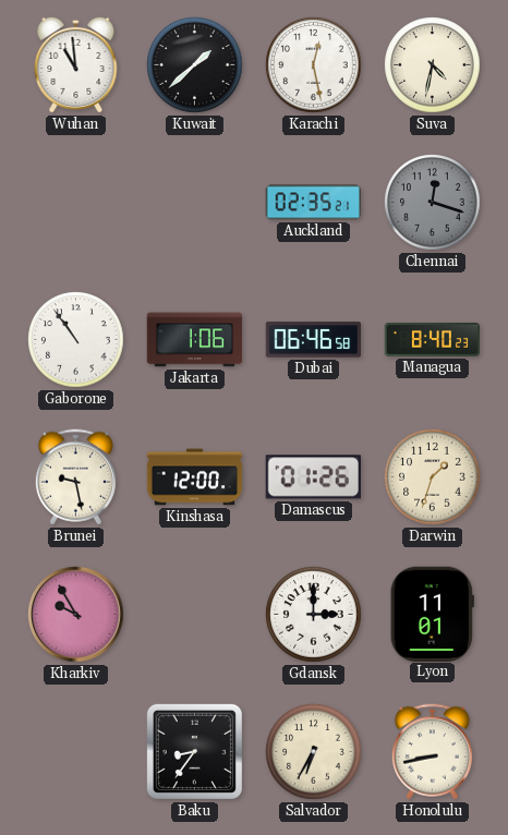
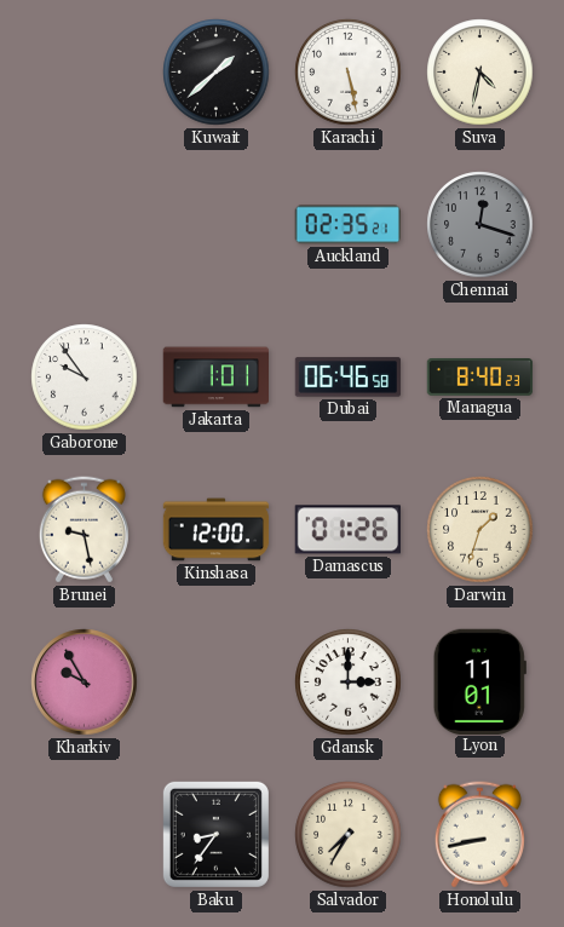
Wuhan: 10:59 -> none
Karachi: 12:28 -> 5:28
Gaborone: 10:54 -> 9:54
Jakarta: 1:06 -> 1:01
Salvador: 6:35 -> 7:35
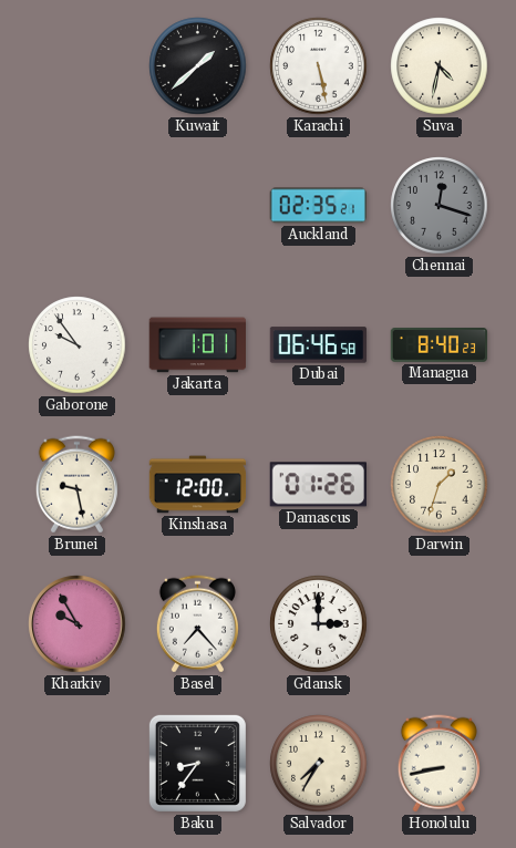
Basel: none -> 7:23
Lyon: 11:01 -> none
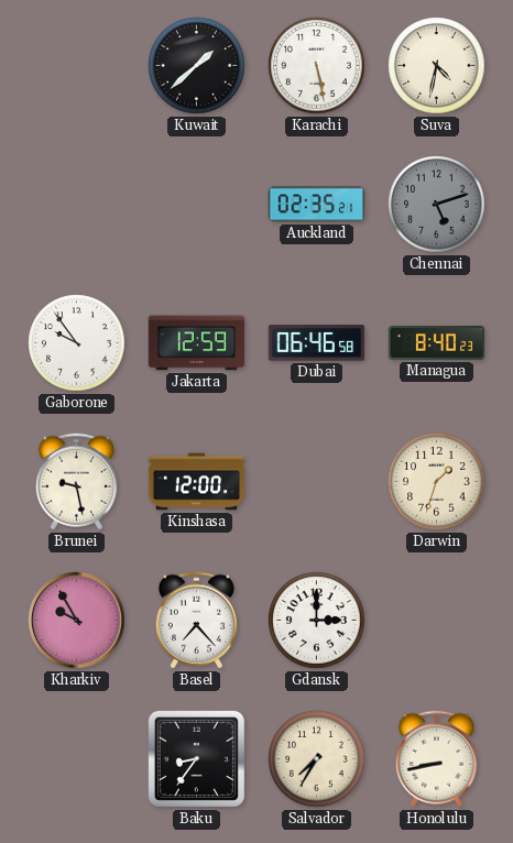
Chennai: 12:18 -> 5:12
Jakarta: 1:01 -> 12:59
Damascus: 01:26 -> none
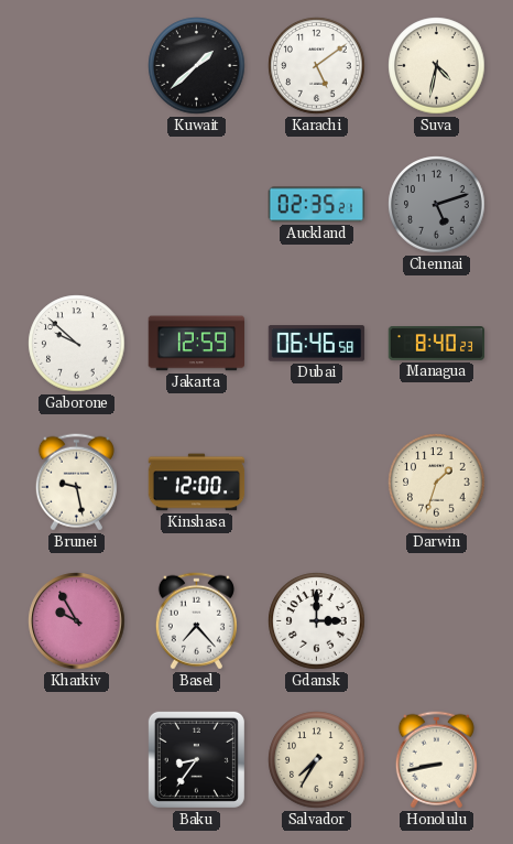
Karachi: 5:28 -> 5:09
Gaborone: 9:54 -> 9:52
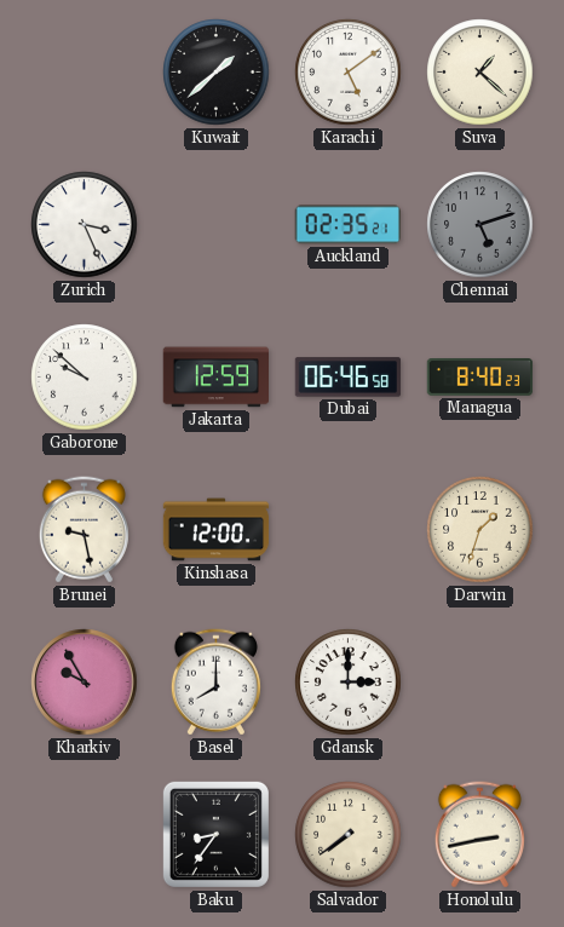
Suva: 4:32 -> 1:22
Zurich: none -> 3:26
Basel: 7:23 -> 8:00
Salvador: 7:35 -> 7:39
Honolulu: 8:43 -> 2:43
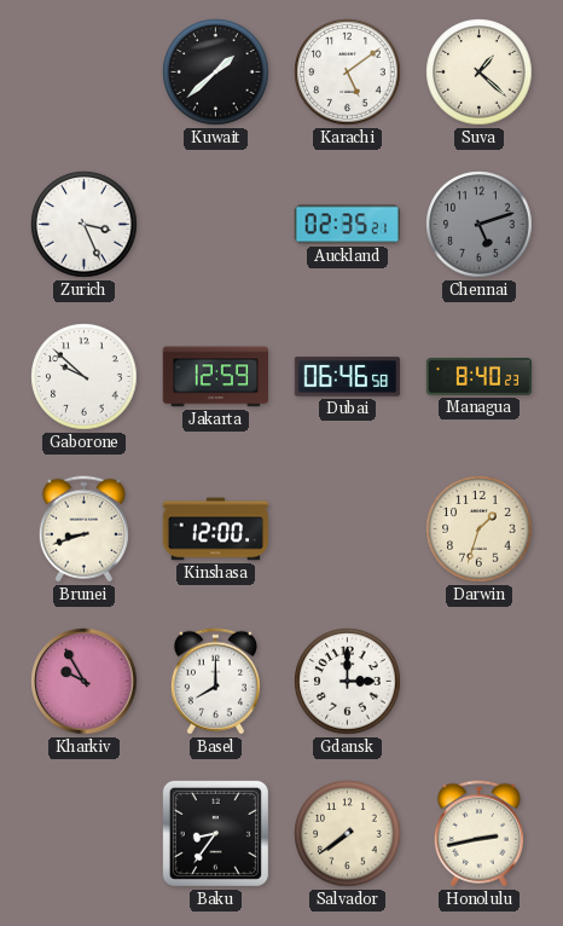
Brunei: 9:28 -> 8:42
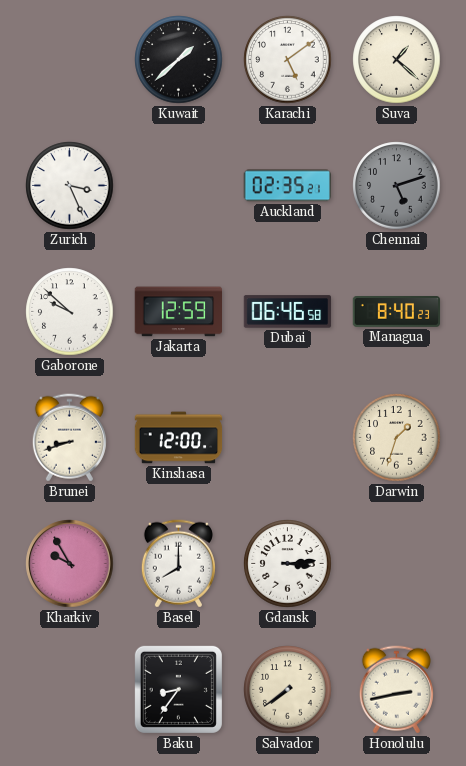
Gdansk: 3:00 -> 3:14
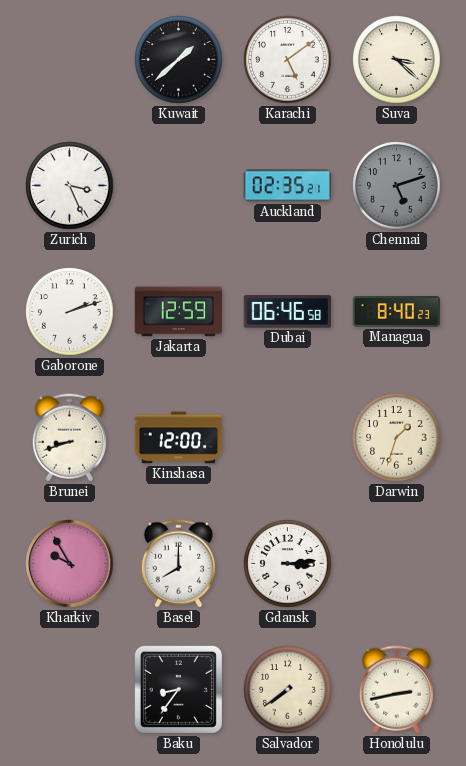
Suva: 1:22 -> 3:22
Gaborone: 9:52 -> 2:12
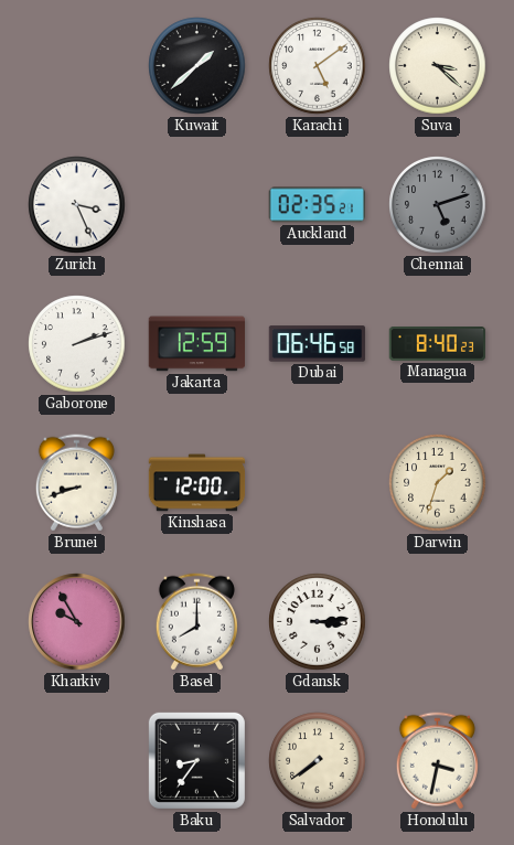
Honolulu: 2:43 -> 3:32
